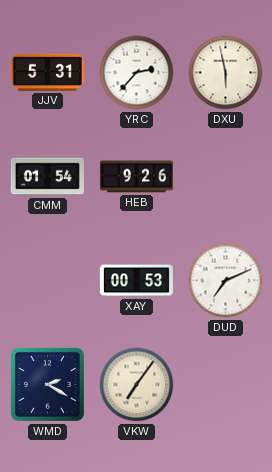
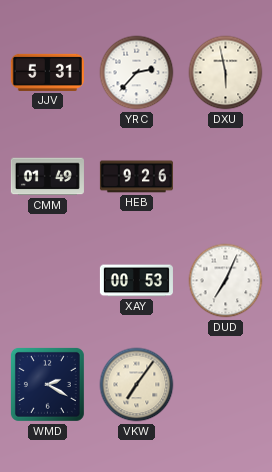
CMM: 01:54 -> 01:49
DUD: 7:11 -> 7:04
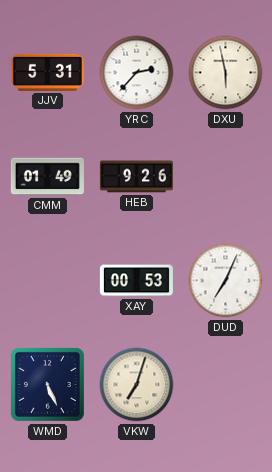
WMD: 2:20 -> 5:26
VKW: 7:06 -> 7:03
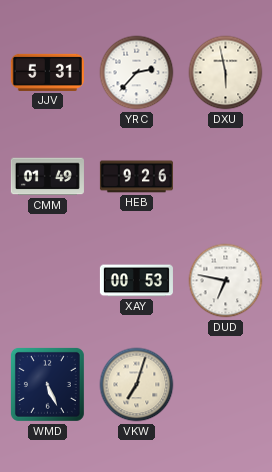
DUD: 7:04 -> 6:47
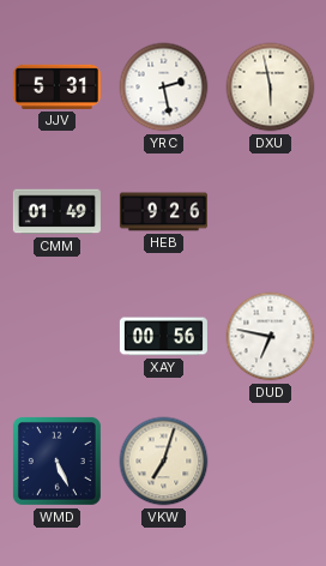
YRC: 2:37 -> 2:28
XAY: 00:53 -> 00:56
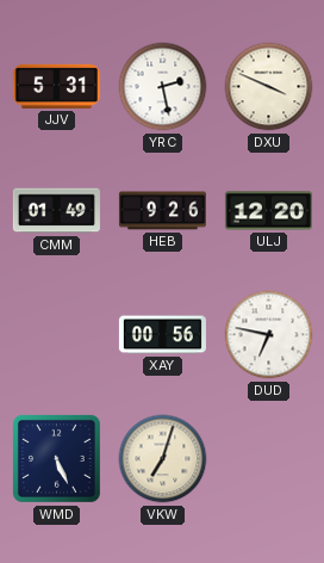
DXU: 5:58 -> 3:49
ULJ: none -> 12:20
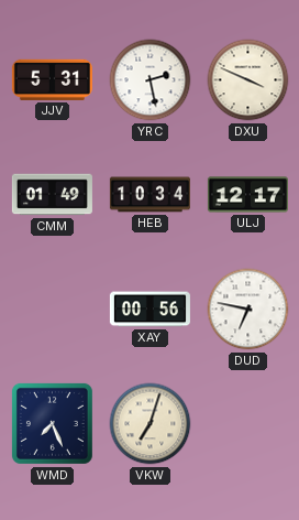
HEB: 9:26 -> 10:34
ULJ: 12:20 -> 12:17
WMD: 5:26 -> 7:26
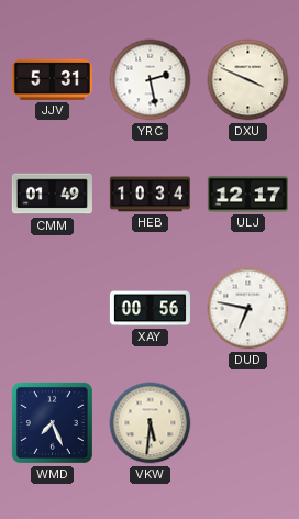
VKW: 7:03 -> 5:31
